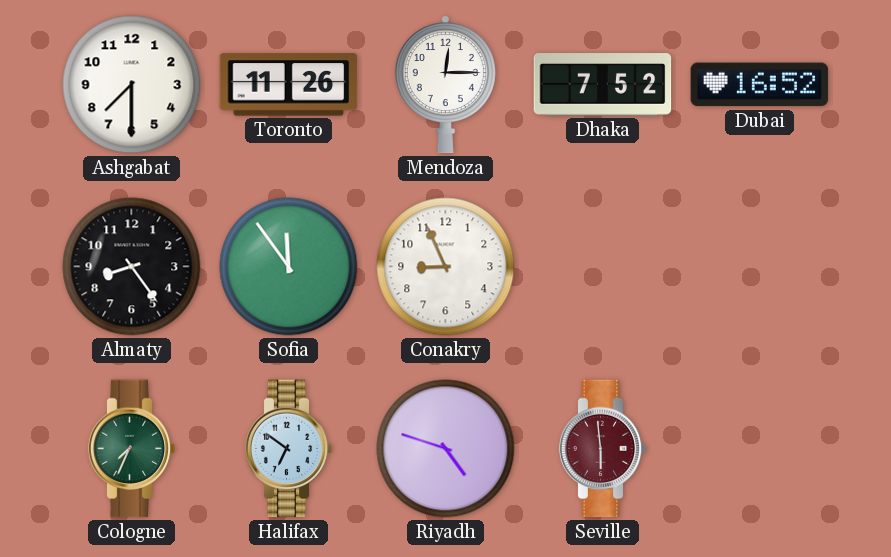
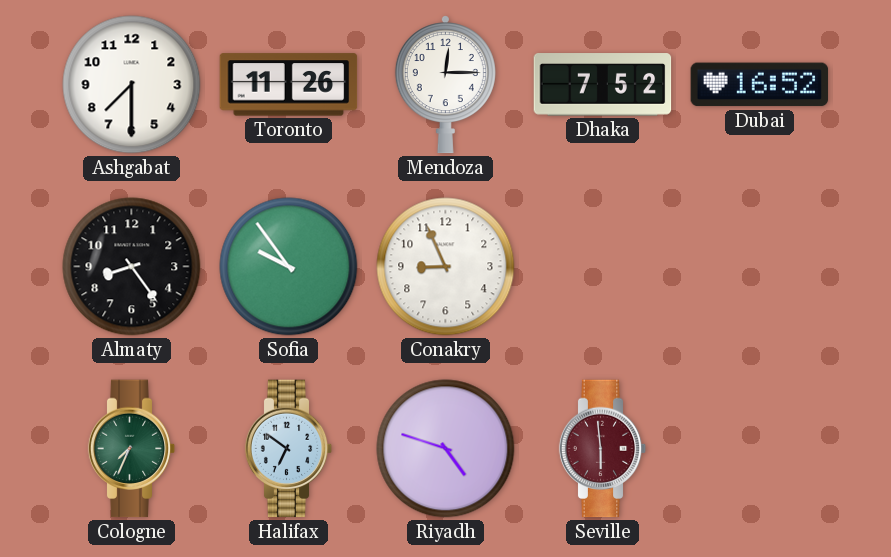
Sofia: 11:54 -> 9:54
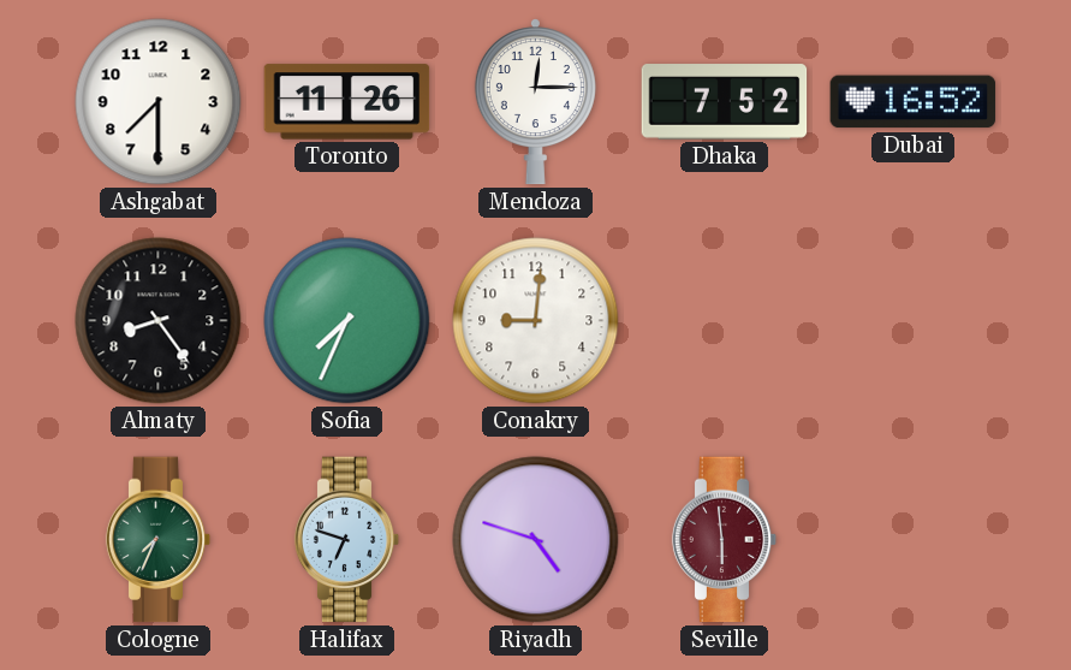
Sofia: 9:54 -> 7:34
Conakry: 8:56 -> 9:01
Halifax: 6:51 -> 6:48
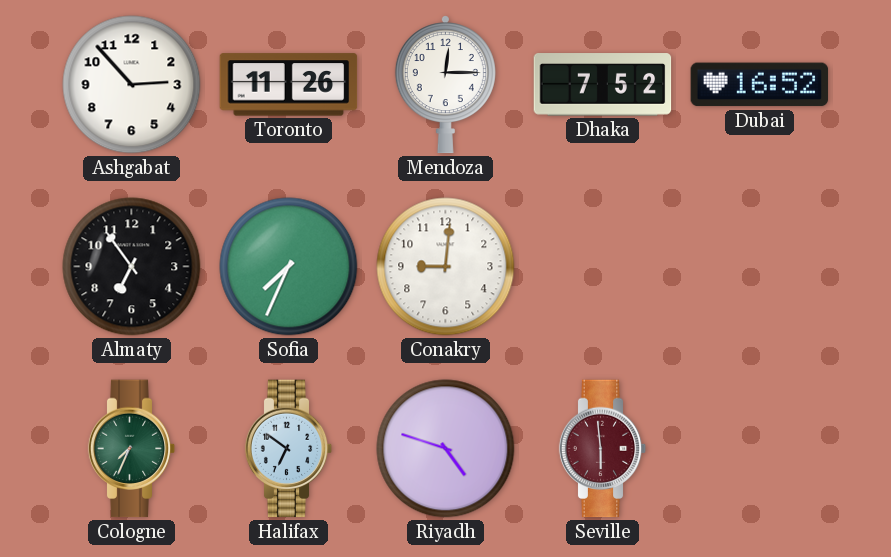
Ashgabat: 7:30 -> 2:53
Almaty: 8:24 -> 6:54
Halifax: 6:48 -> 6:51
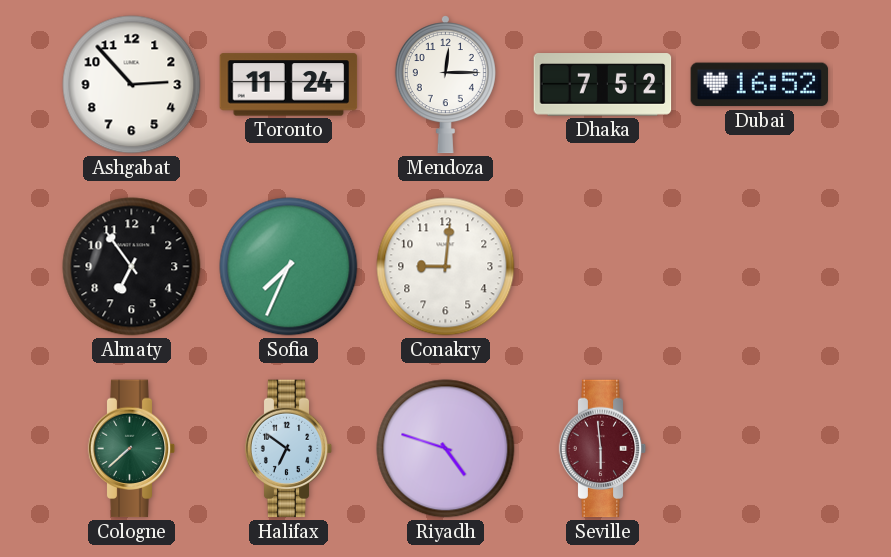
Toronto: 11:26 -> 11:24
Cologne: 7:34 -> 7:38
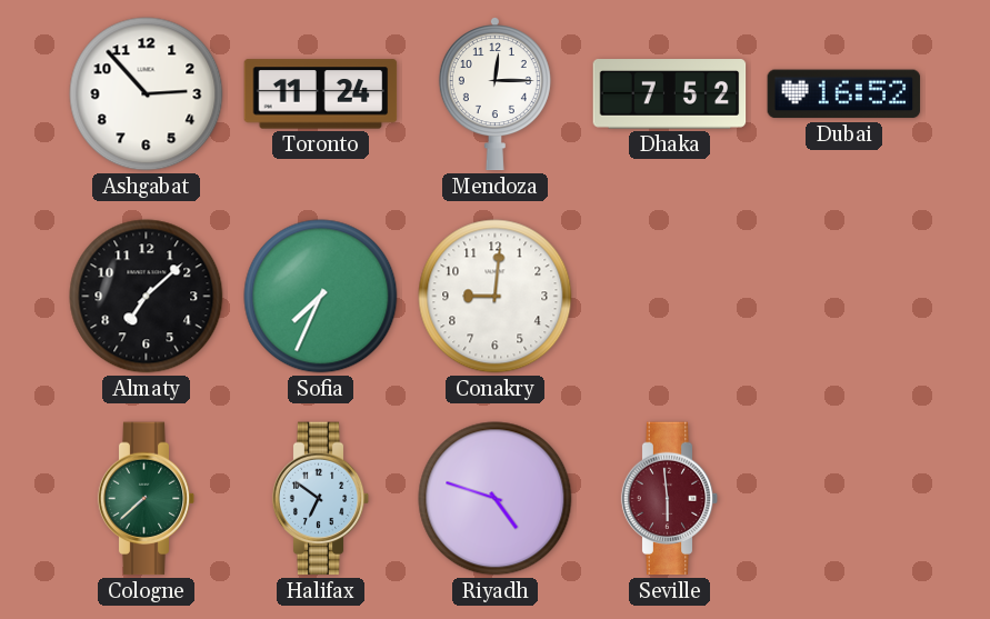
Almaty: 6:54 -> 7:08
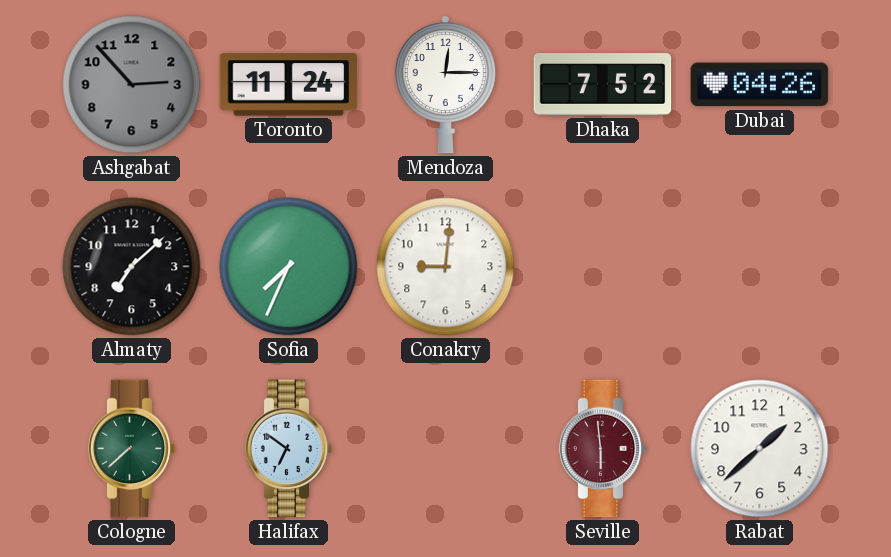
Ashgabat dial: white -> grey
Dubai: 16:52 -> 04:26
Riyadh: 4:48 -> none
Rabat: none -> 1:38
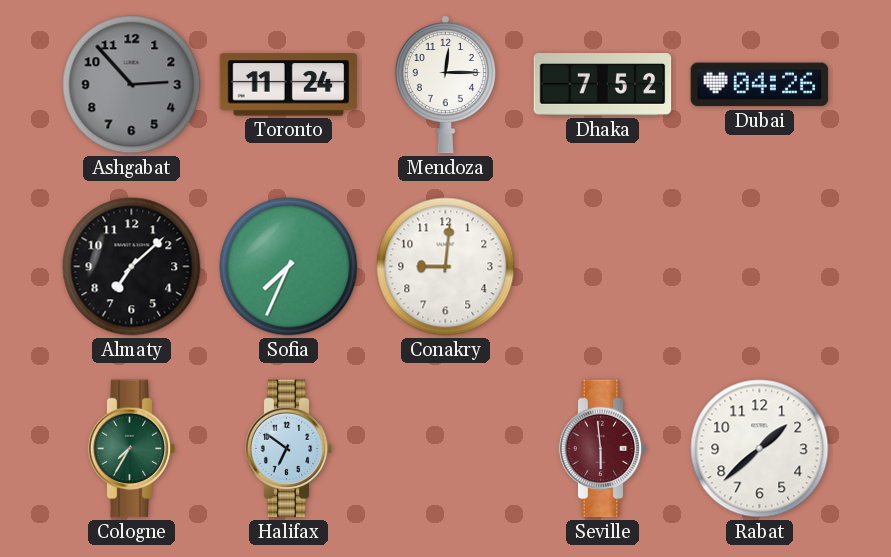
Cologne: 7:38 -> 7:35
